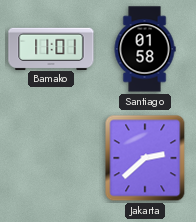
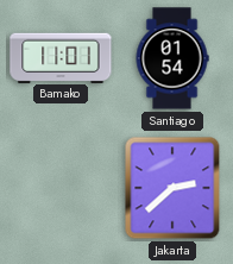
Santiago: 01:58 -> 01:54
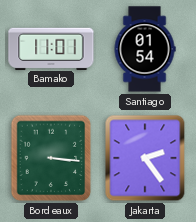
Bordeaux: none -> 3:16
Jakarta: 2:38 -> 2:24
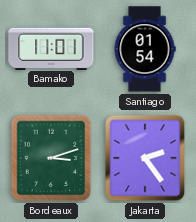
Bordeaux: 3:16 -> 3:12
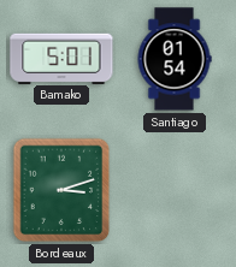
Bamako: 11:01 -> 5:01
Jakarta: 2:24 -> none
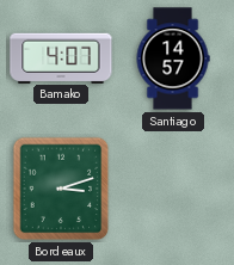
Bamako: 5:01 -> 4:07
Santiago: 01:54 -> 14:57
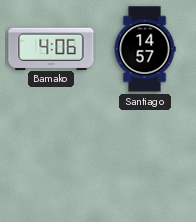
Bamako: 4:07 -> 4:06
Bordeaux: 3:12 -> none
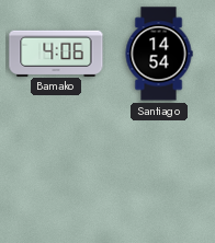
Santiago: 14:57 -> 14:54
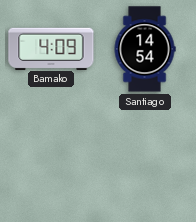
Bamako: 4:06 -> 4:09
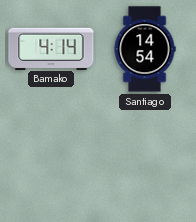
Bamako: 4:09 -> 4:14
